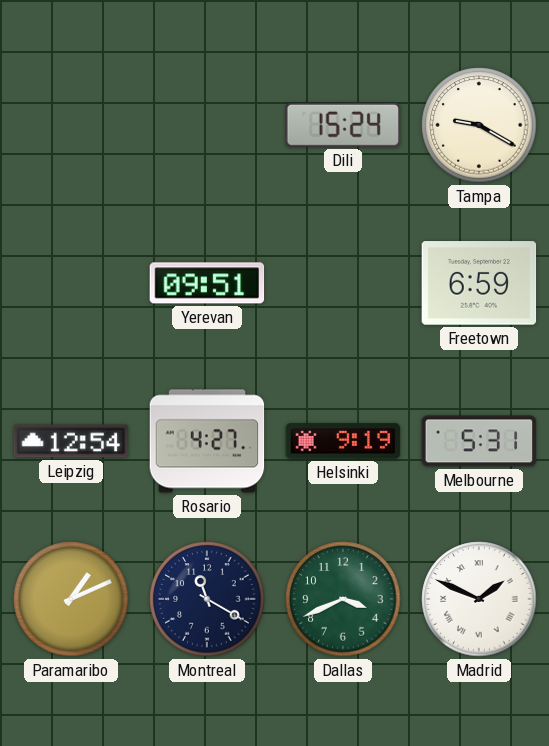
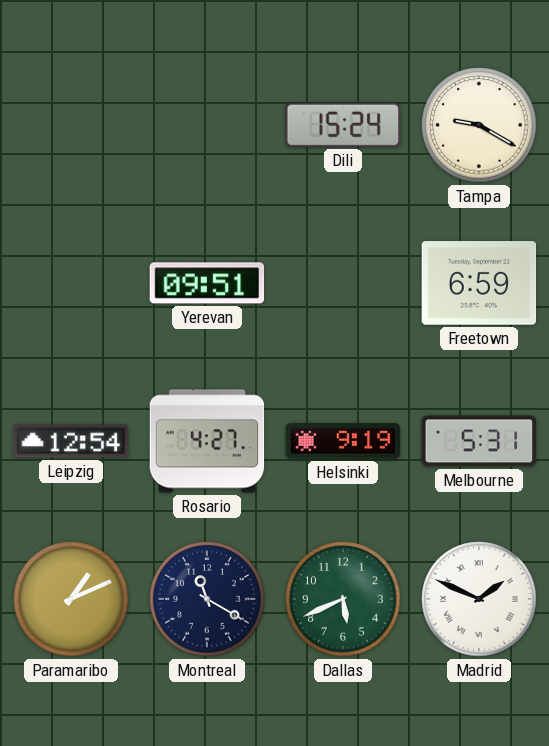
Dallas: 3:41 -> 5:41
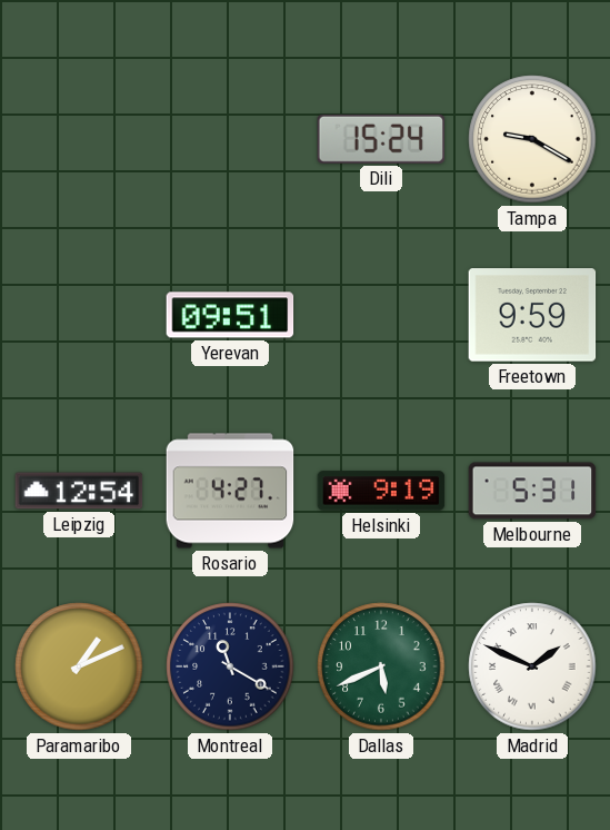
Freetown: 6:59 -> 9:59
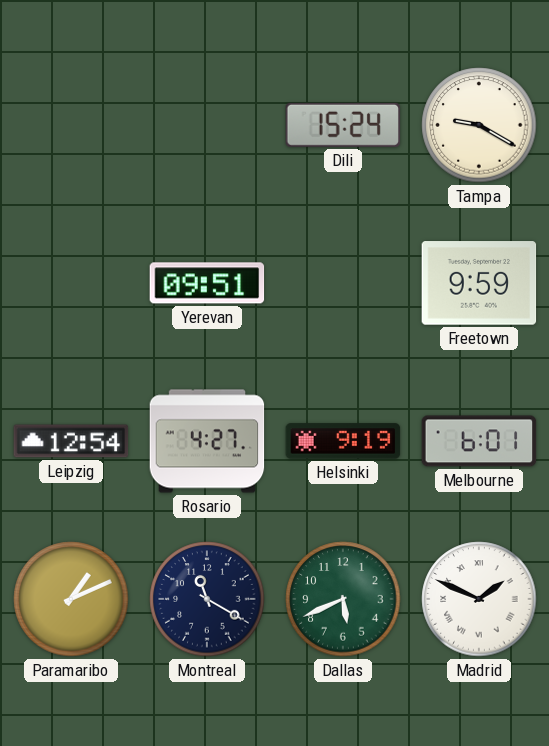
Melbourne: 5:31 -> 6:01
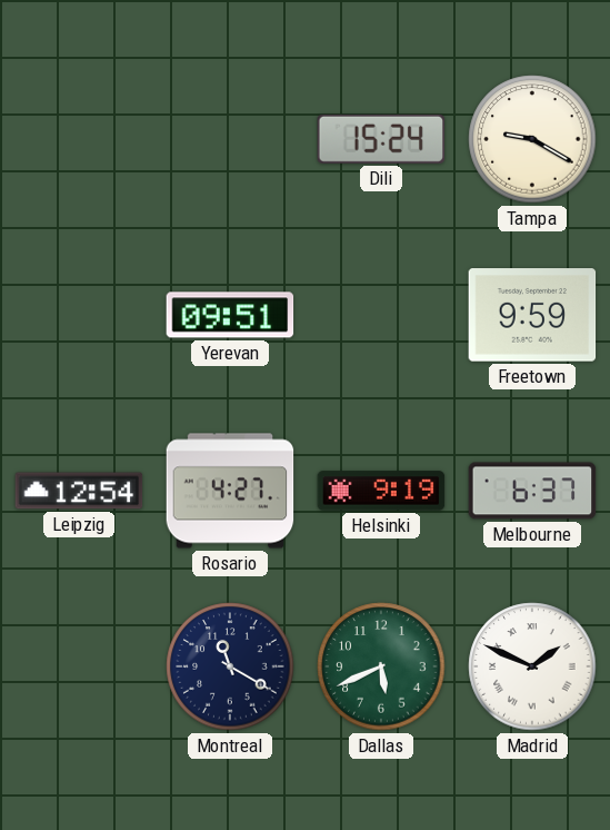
Melbourne: 6:01 -> 6:37
Paramaribo: 1:11 -> none
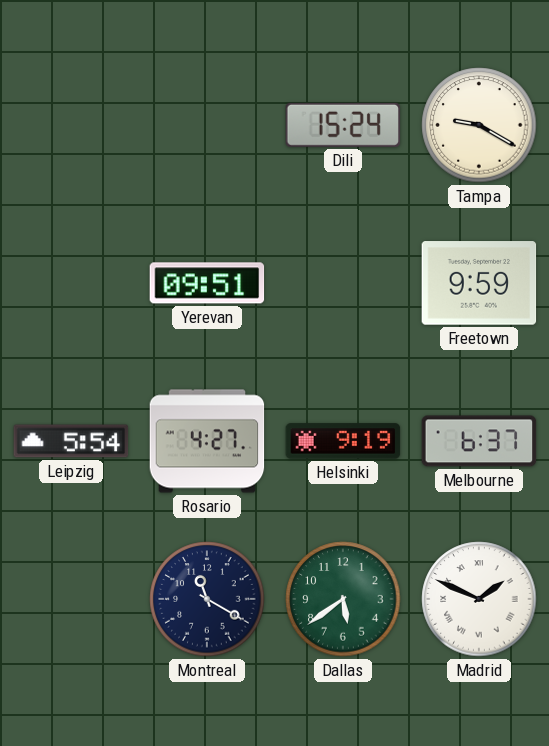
Leipzig: 12:54 -> 5:54
Dallas: 5:41 -> 5:39
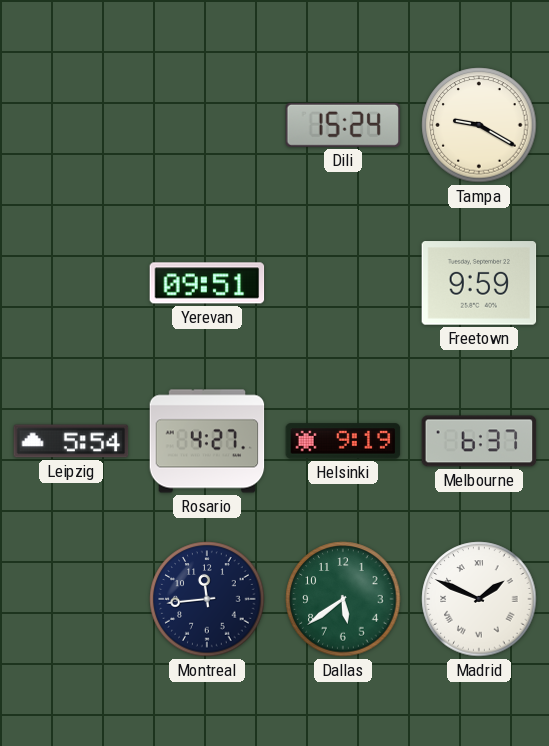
Montreal: 11:20 -> 11:44
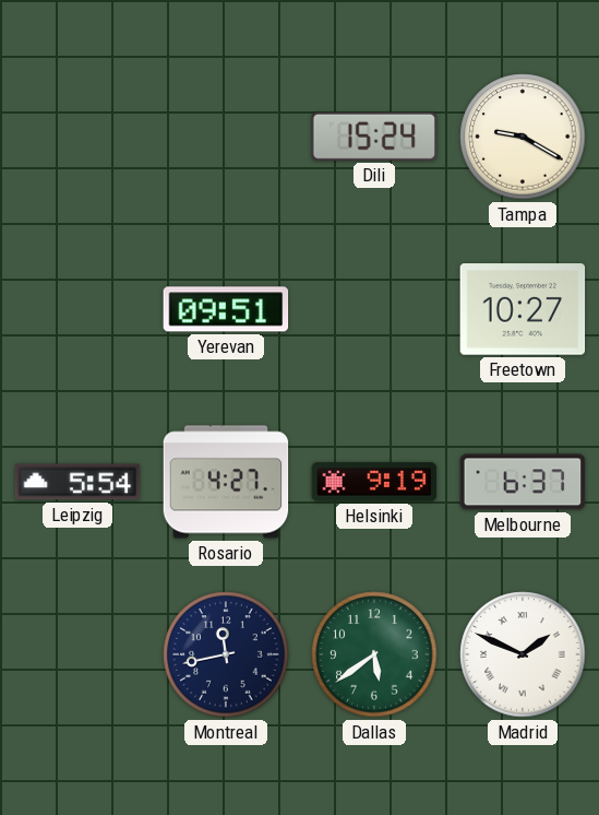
Freetown: 9:59 -> 10:27
Montreal: 11:44 -> 11:43
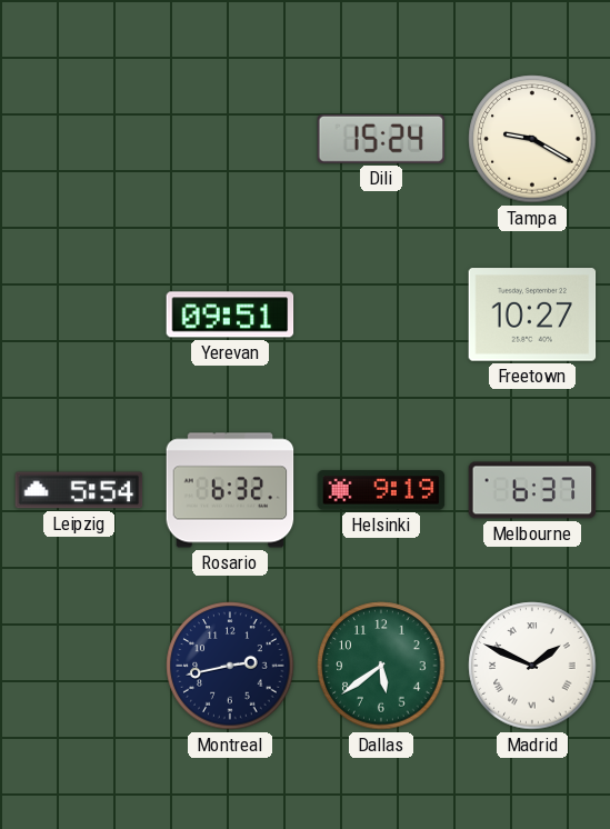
Rosario: 4:27 -> 6:32
Montreal: 11:43 -> 2:43
